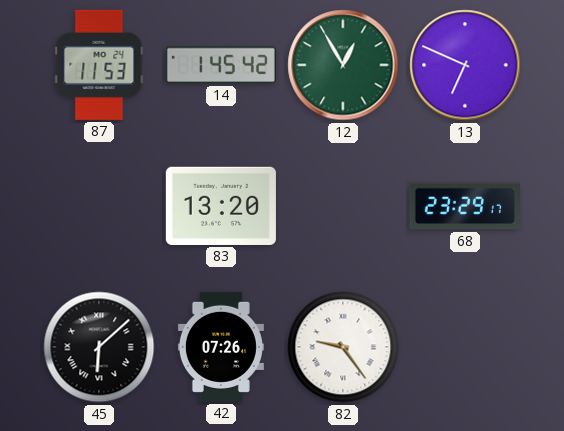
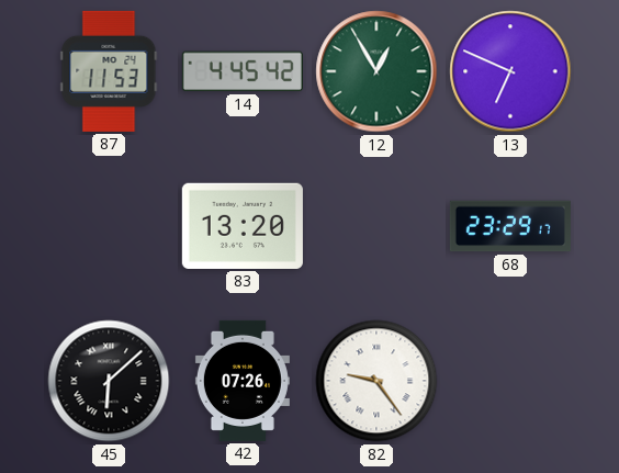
14: 1:45 -> 4:45
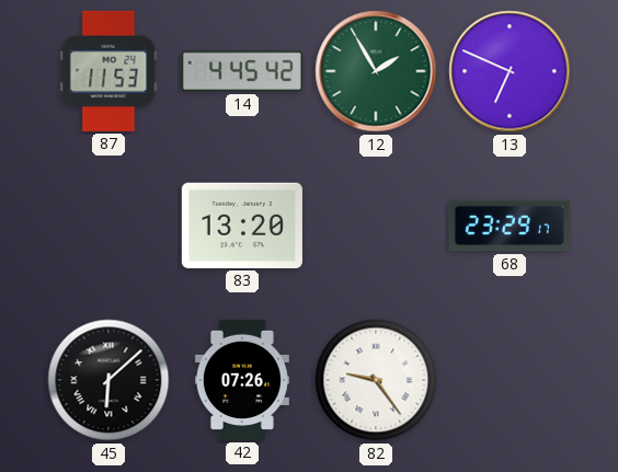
12: 12:55 -> 1:55
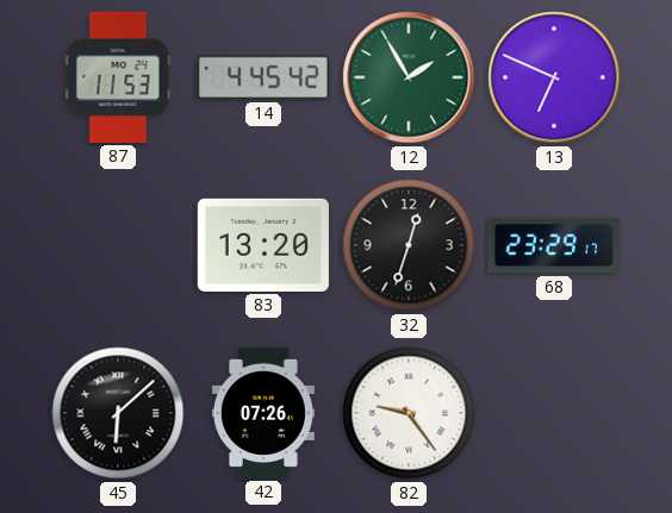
32: none -> 12:33
